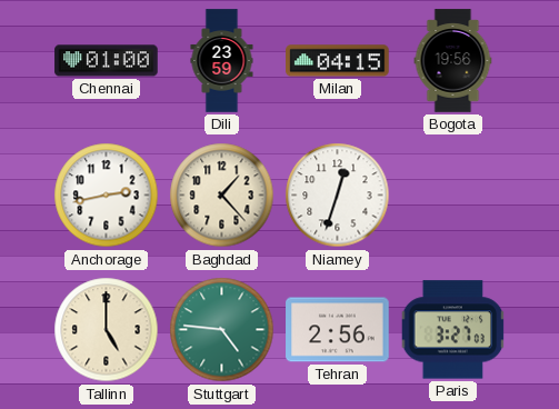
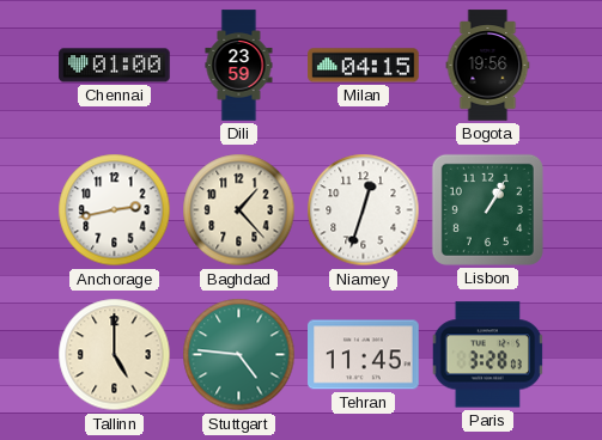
Lisbon: none -> 1:05
Tehran: 2:56 -> 11:45
Paris: 3:27 -> 3:28
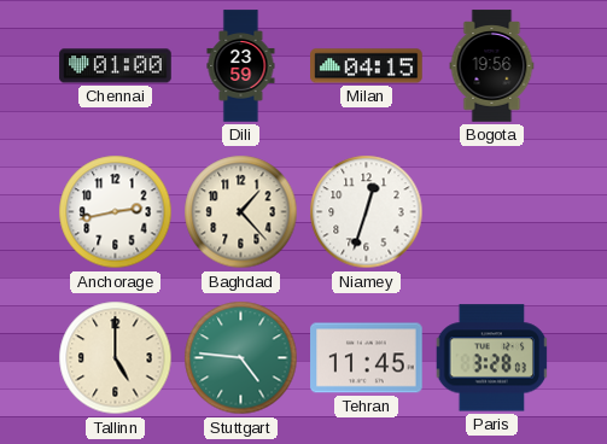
Lisbon: 1:05 -> none
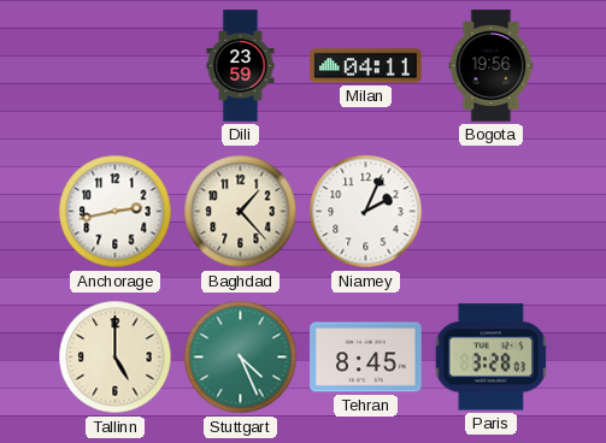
Chennai: 01:00 -> none
Milan: 04:15 -> 04:11
Niamey: 12:33 -> 2:04
Stuttgart: 4:46 -> 4:26
Tehran: 11:45 -> 8:45
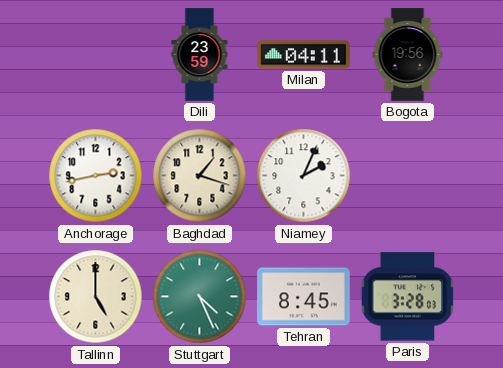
Baghdad: 1:23 -> 1:18
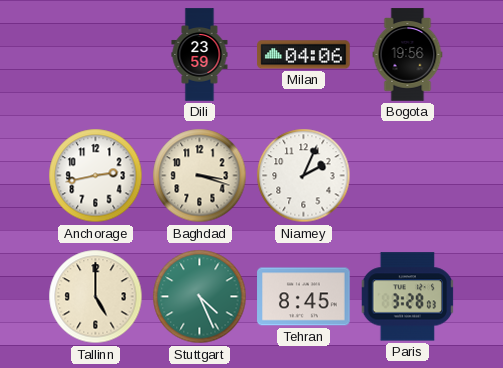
Milan: 04:11 -> 04:06
Baghdad: 1:18 -> 3:18
